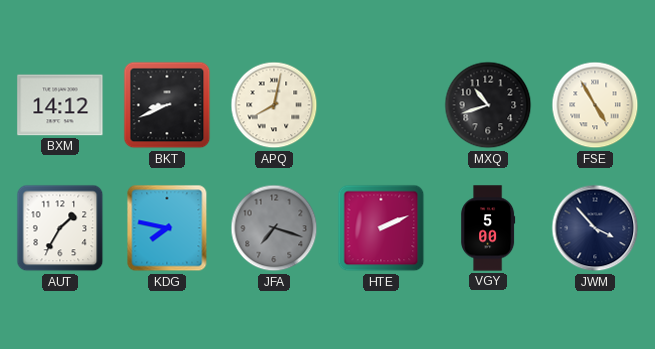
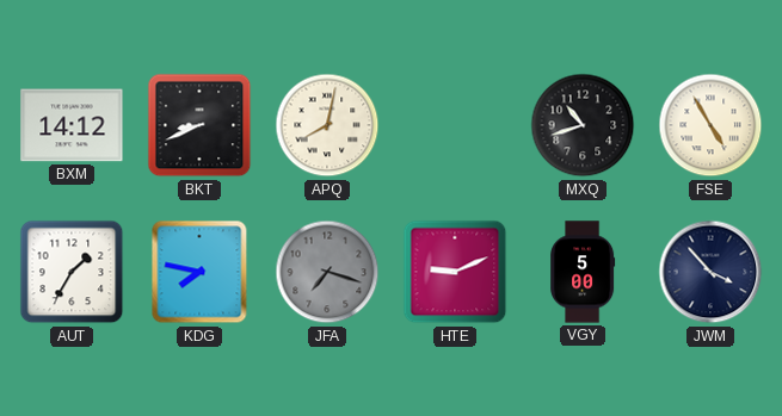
HTE: 2:11 -> 9:11
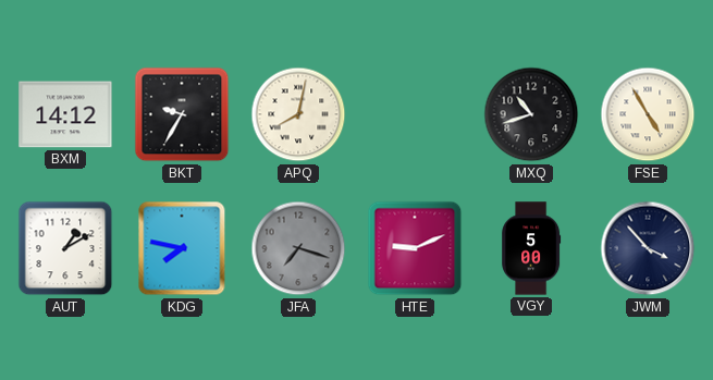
BKT: 8:41 -> 9:35
AUT: 1:35 -> 1:10
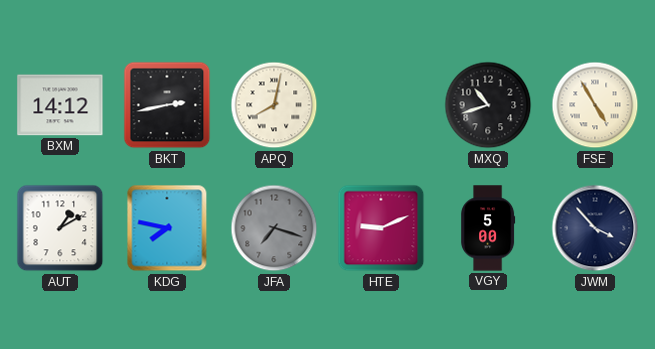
BKT: 9:35 -> 2:43
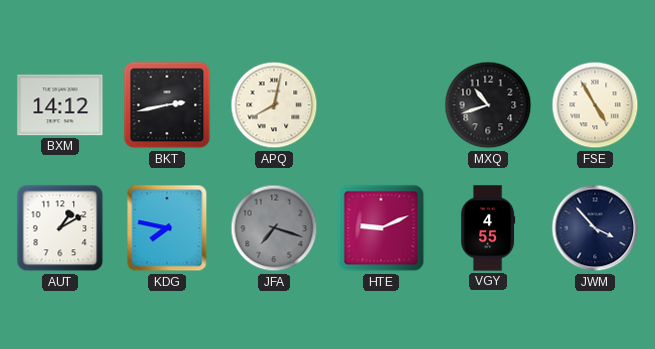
VGY: 5:00 -> 4:55
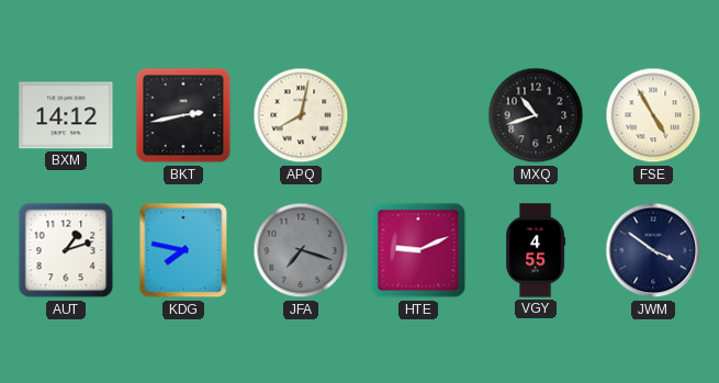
AUT: 1:10 -> 1:12
JWM: 3:53 -> 3:51
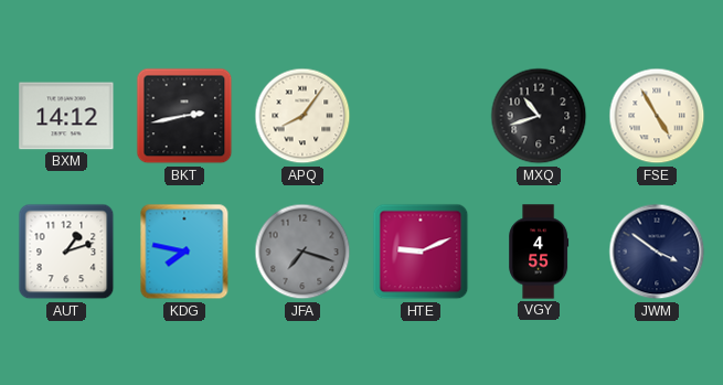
APQ: 8:02 -> 8:06
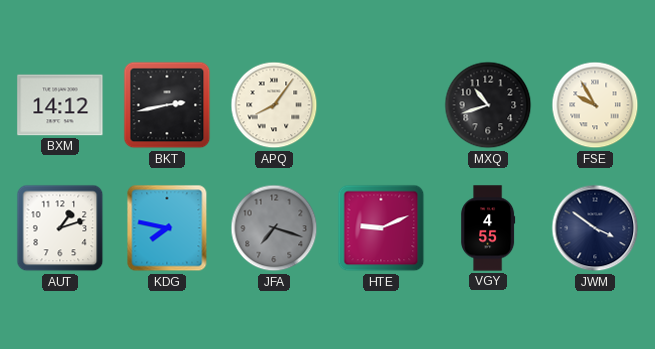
FSE: 4:55 -> 9:55
